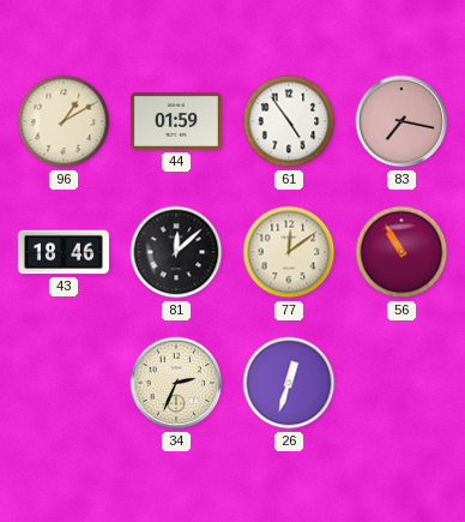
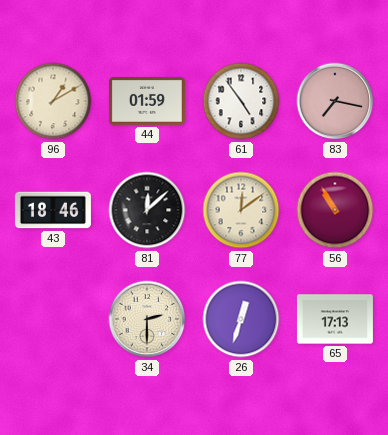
34: 2:34 -> 2:30
65: none -> 17:13
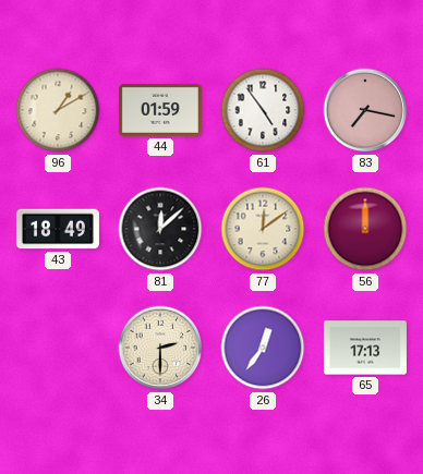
43: 18:46 -> 18:49
56: 10:55 -> 12:00
26: 12:33 -> 12:36
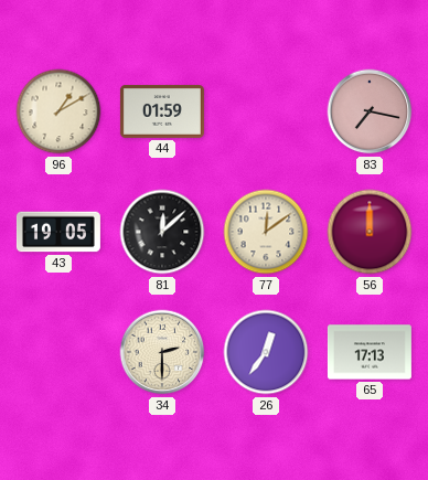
61: 4:54 -> none
43: 18:49 -> 19:05
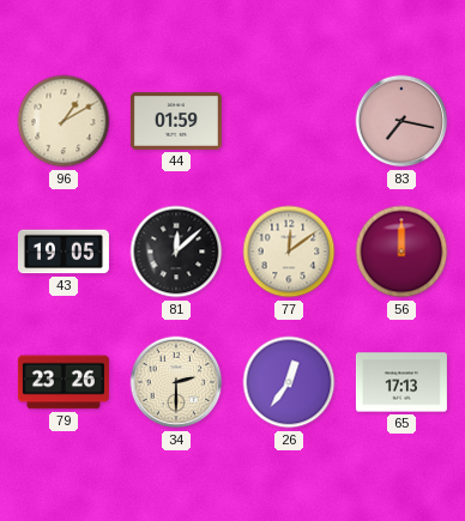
79: none -> 23:26
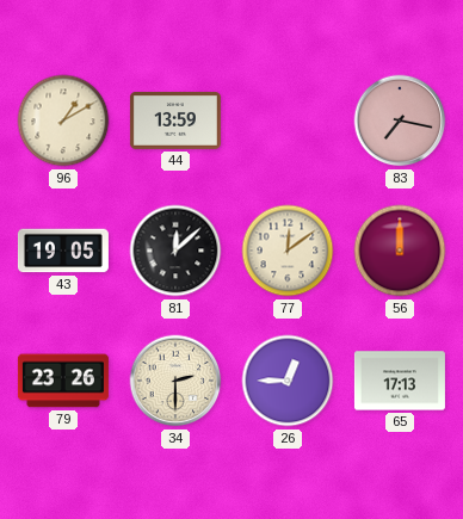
44: 01:59 -> 13:59
26: 12:36 -> 12:45
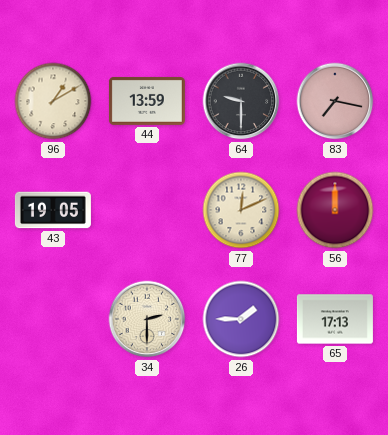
64: none -> 9:30
81: 12:08 -> none
77: 12:09 -> 12:11
79: 23:26 -> none
26: 12:45 -> 1:45
